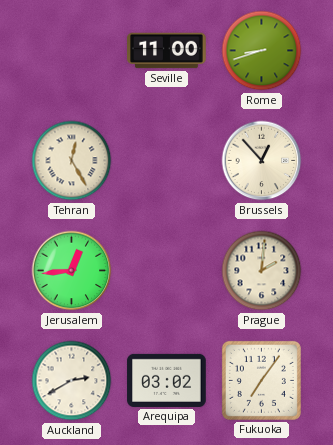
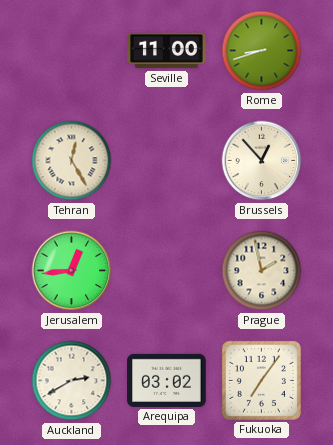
Prague: 2:01 -> 1:58
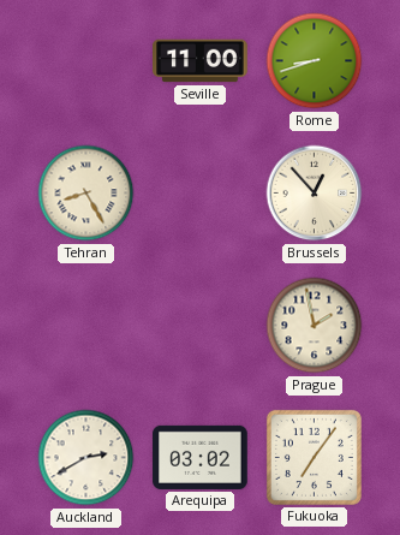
Tehran: 12:25 -> 8:25
Jerusalem: 12:44 -> none
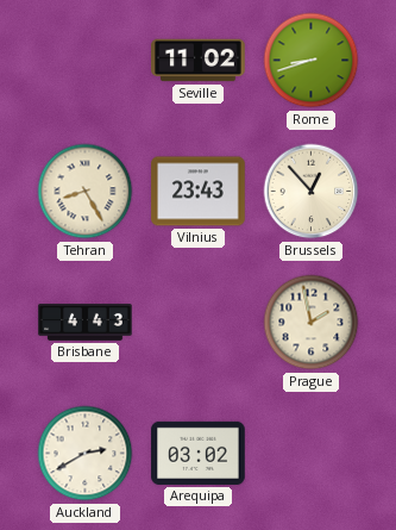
Seville: 11:00 -> 11:02
Vilnius: none -> 23:43
Brisbane: none -> 4:43
Fukuoka: 7:06 -> none
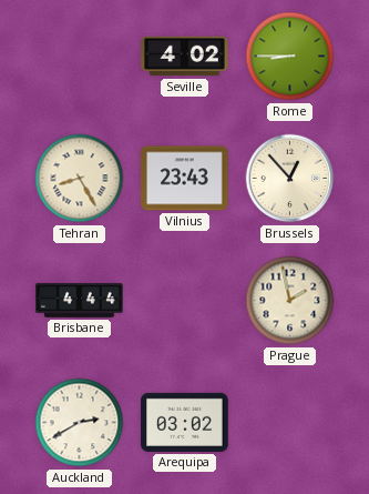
Seville: 11:02 -> 4:02
Rome: 8:42 -> 8:45
Brisbane: 4:43 -> 4:44
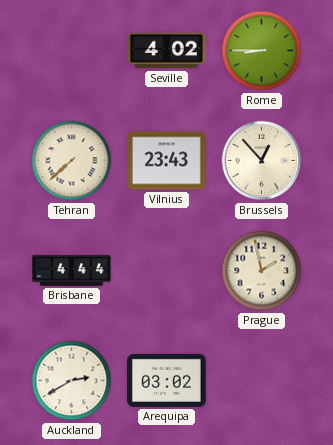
Tehran: 8:25 -> 7:38
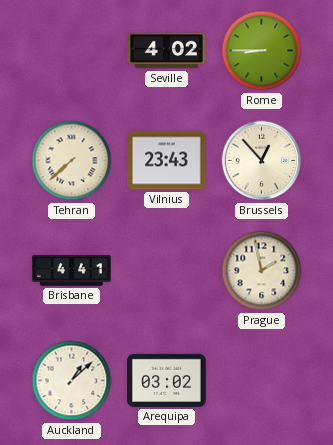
Brisbane: 4:44 -> 4:41
Auckland: 2:40 -> 1:08
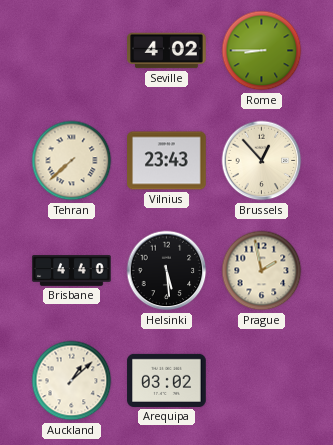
Brisbane: 4:41 -> 4:40
Helsinki: none -> 5:29
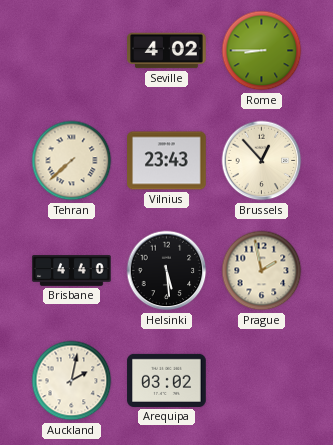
Auckland: 1:08 -> 2:02
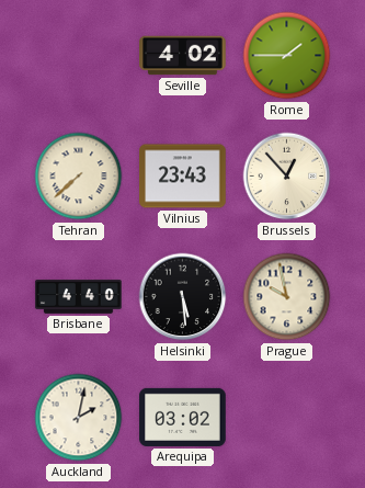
Rome: 8:45 -> 1:45
Prague: 1:58 -> 9:58
